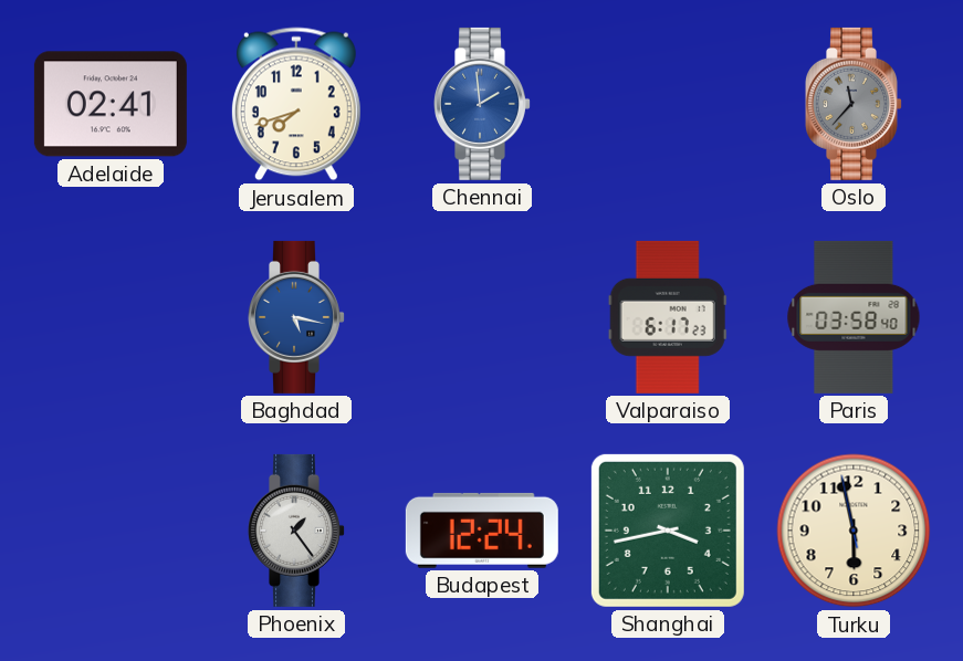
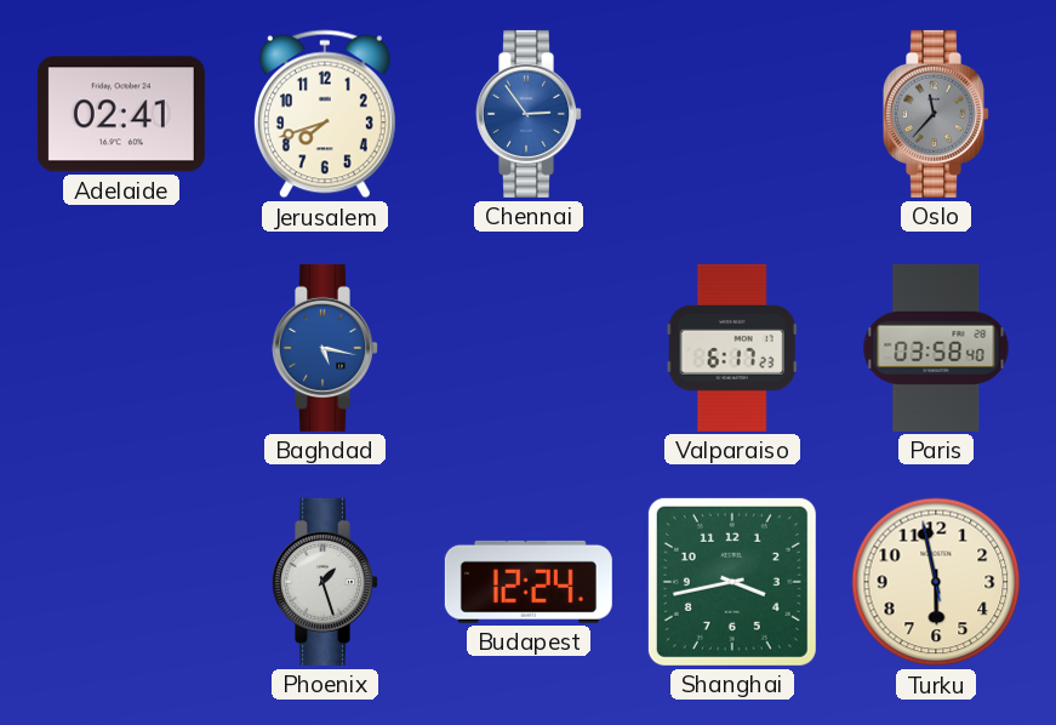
Chennai: 1:59 -> 2:54
Phoenix: 1:24 -> 1:27
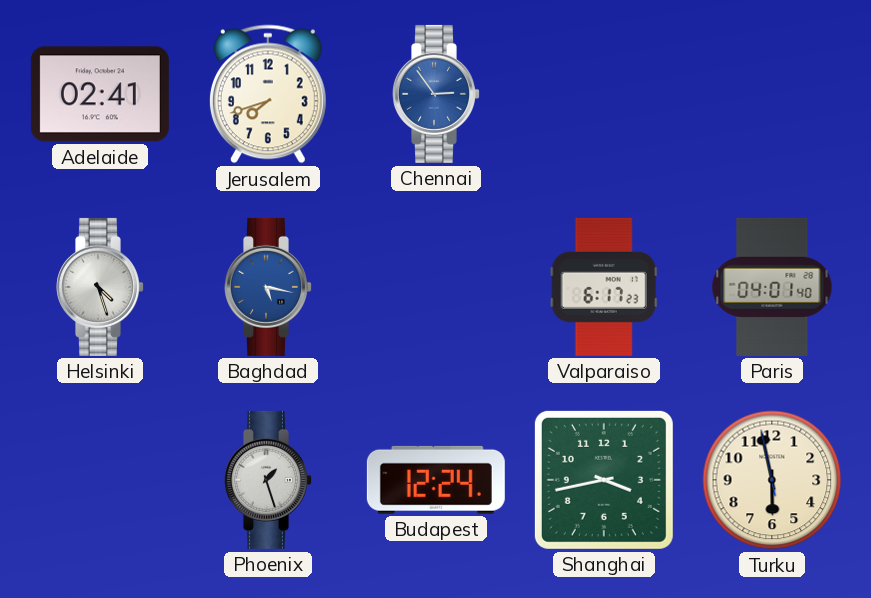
Oslo: 11:37 -> none
Helsinki: none -> 4:27
Paris: 03:58 -> 04:01
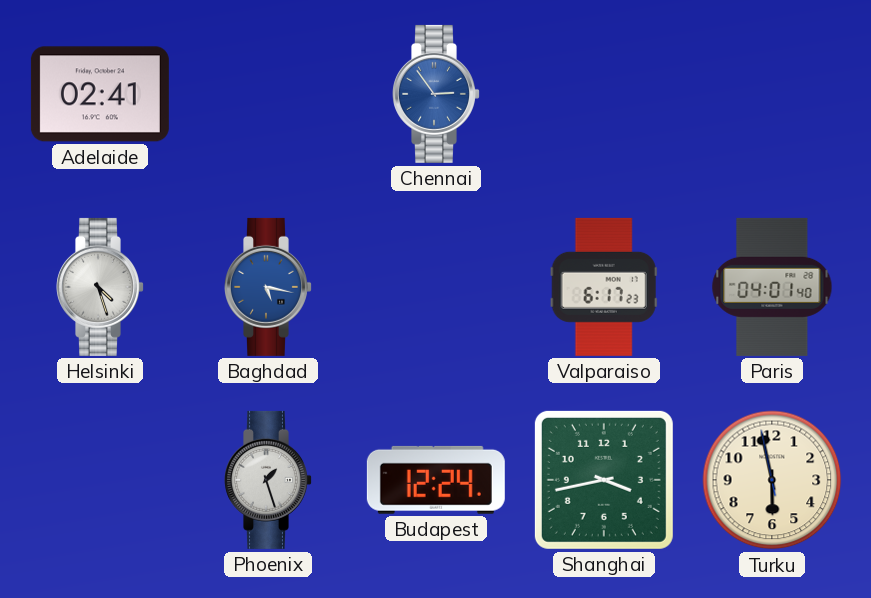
Jerusalem: 7:42 -> none
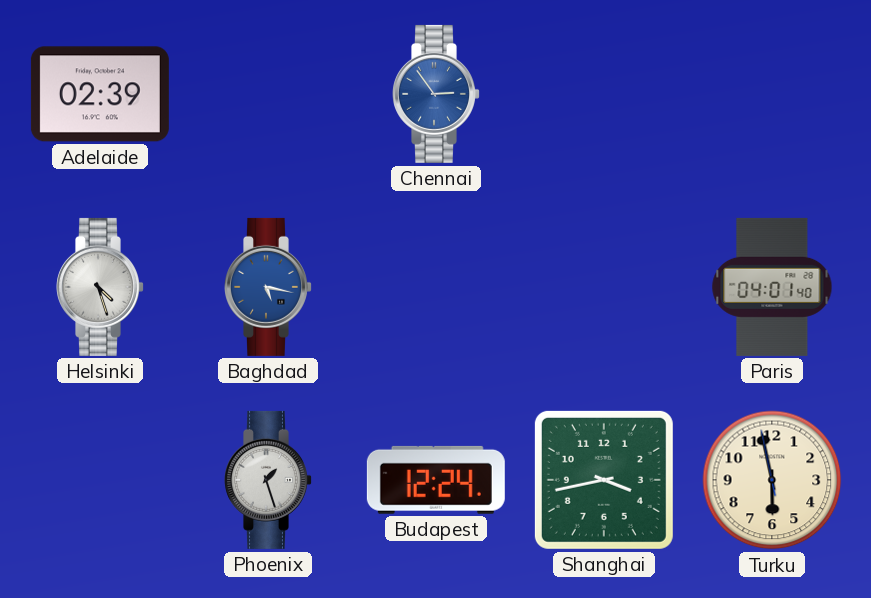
Adelaide: 02:41 -> 02:39
Valparaiso: 6:17 -> none
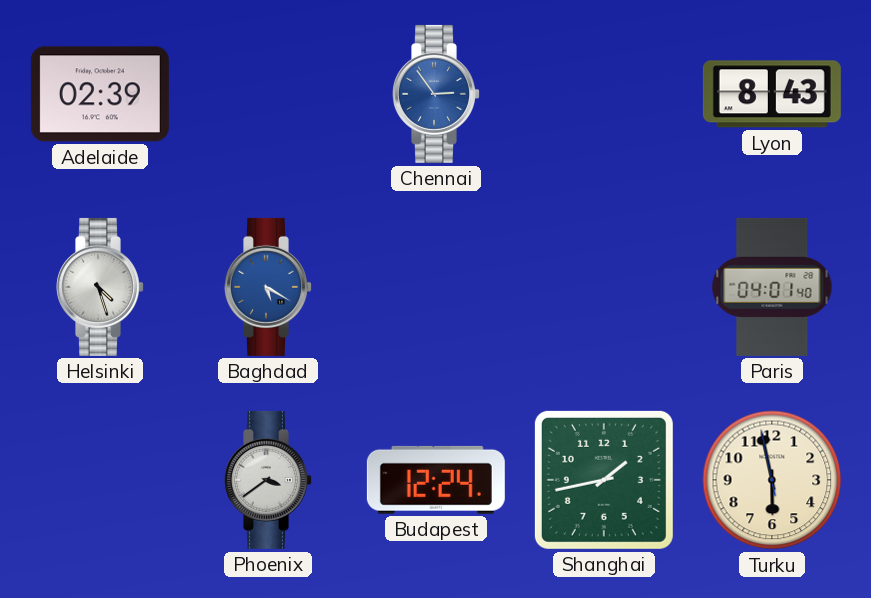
Lyon: none -> 8:43
Baghdad: 5:17 -> 5:20
Phoenix: 1:27 -> 3:39
Shanghai: 3:43 -> 1:43
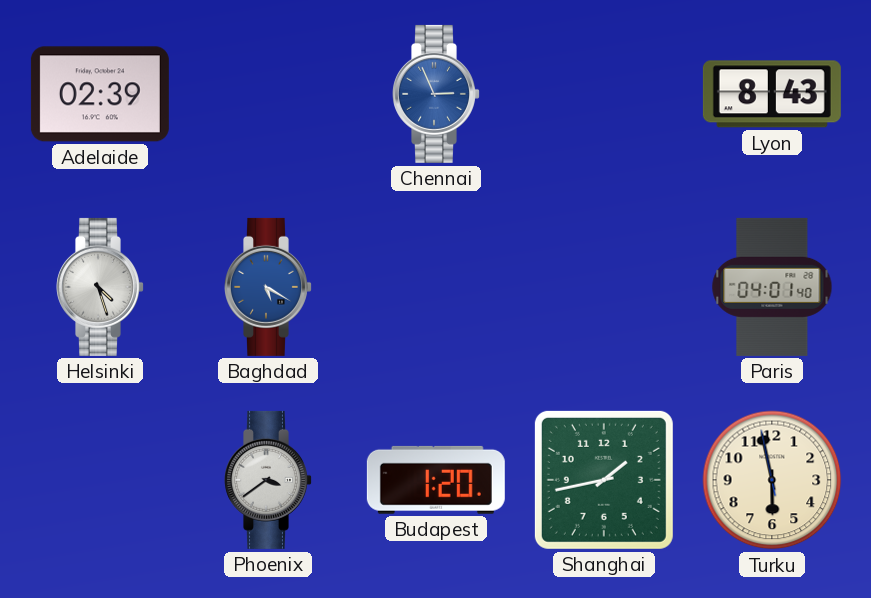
Chennai: 2:54 -> 2:56
Budapest: 12:24 -> 1:20
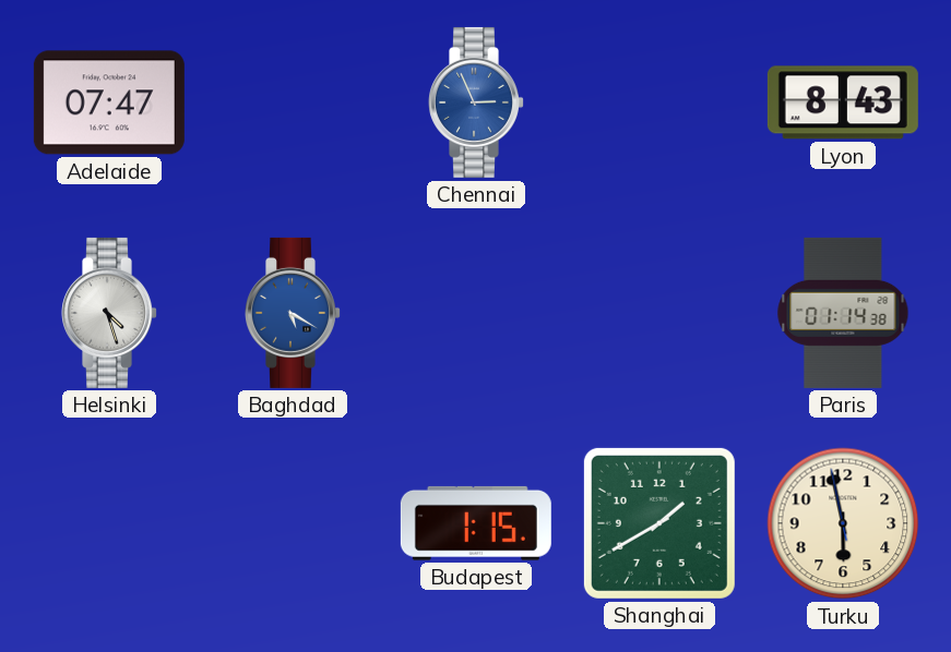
Adelaide: 02:39 -> 07:47
Paris: 04:01 -> 01:14
Phoenix: 3:39 -> none
Budapest: 1:20 -> 1:15
Shanghai: 1:43 -> 1:40
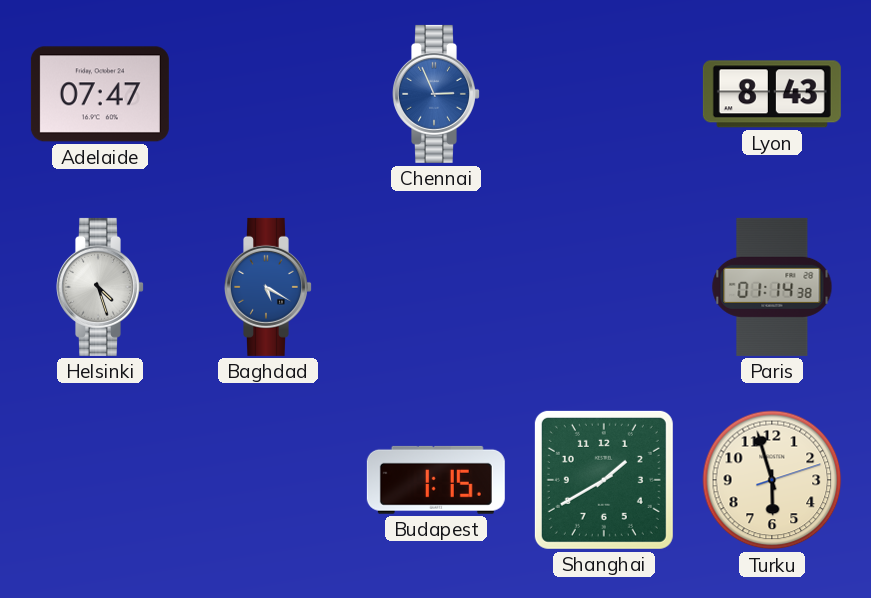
Turku: 5:57:58 -> 5:57:12
